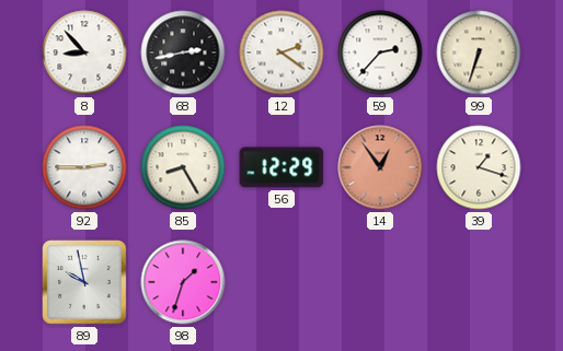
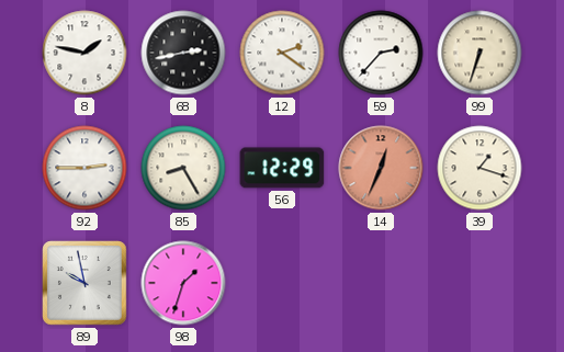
8: 8:53 -> 1:47
14: 12:54 -> 12:34
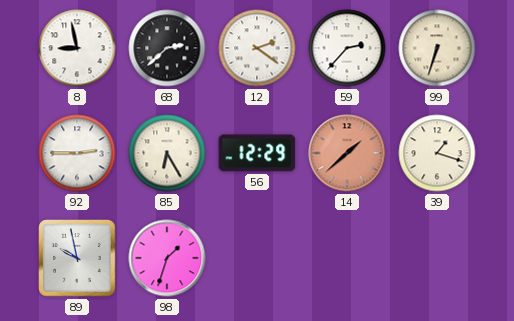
8: 1:47 -> 8:58
68: 2:43 -> 2:38
85: 8:25 -> 6:25
14: 12:34 -> 1:38
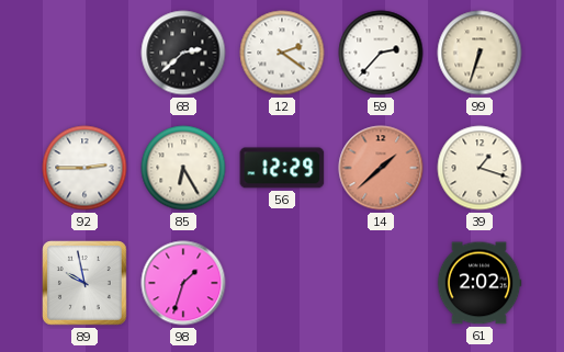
8: 8:58 -> none
61: none -> 2:02
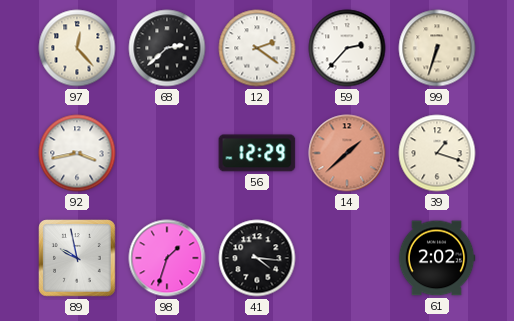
97: none -> 12:23
92: 2:45 -> 3:43
85: 6:25 -> none
41: none -> 4:16
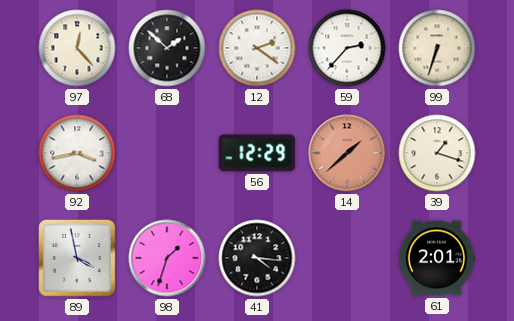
68: 2:38 -> 1:52
89: 9:58 -> 3:58
61: 2:02 -> 2:01
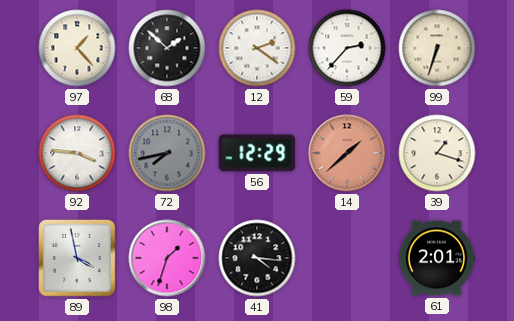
97: 12:23 -> 1:23
92: 3:43 -> 3:46
72: none -> 7:43
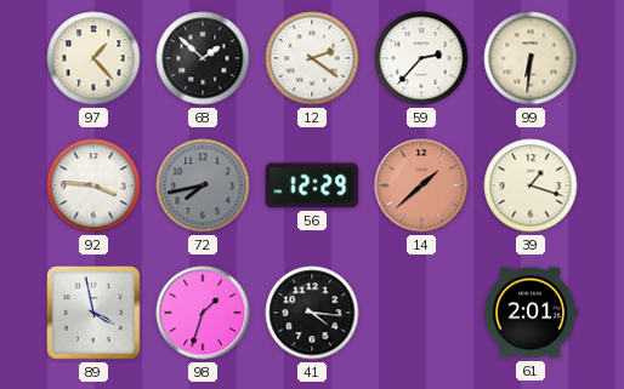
99: 6:33 -> 6:31
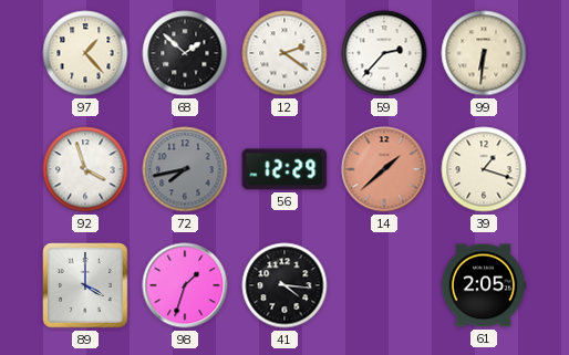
92: 3:46 -> 3:57
89: 3:58 -> 4:00
61: 2:01 -> 2:05
